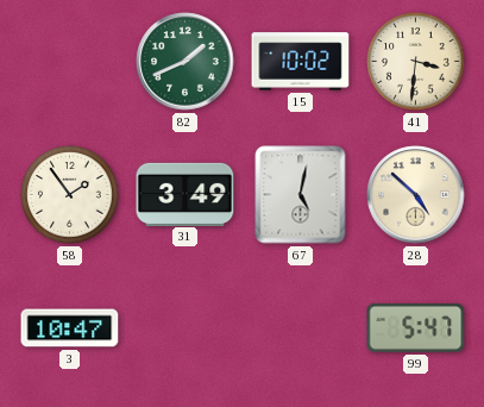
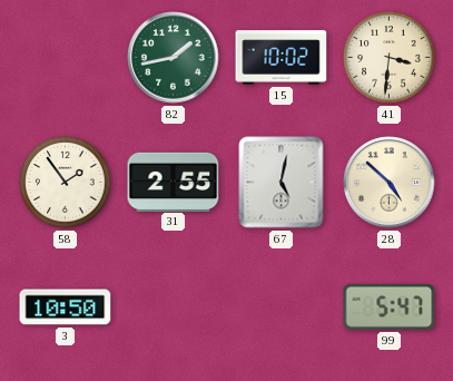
82: 1:41 -> 1:43
31: 3:49 -> 2:55
3: 10:47 -> 10:50
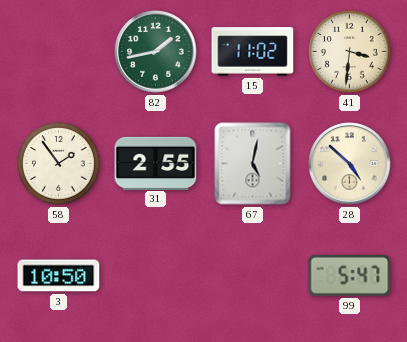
15: 10:02 -> 11:02
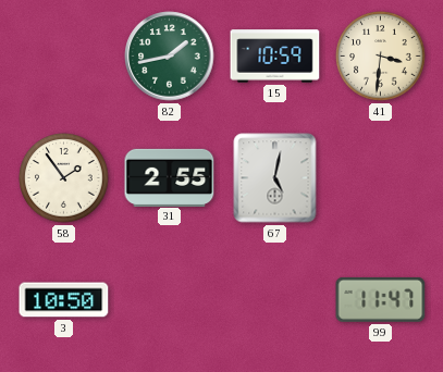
15: 11:02 -> 10:59
28: 4:52 -> none
99: 5:47 -> 11:47
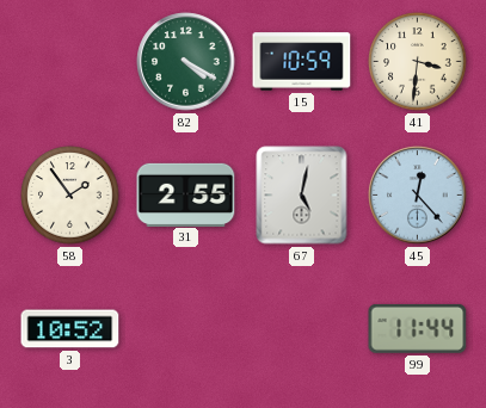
82: 1:43 -> 4:20
45: none -> 12:23
3: 10:50 -> 10:52
99: 11:47 -> 11:44
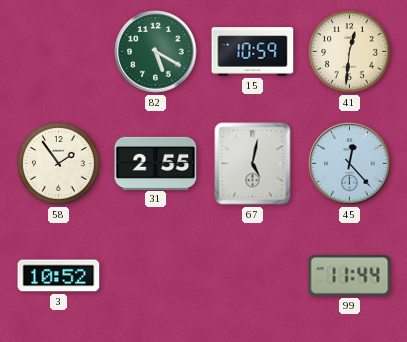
82: 4:20 -> 5:20
41: 3:31 -> 12:31
